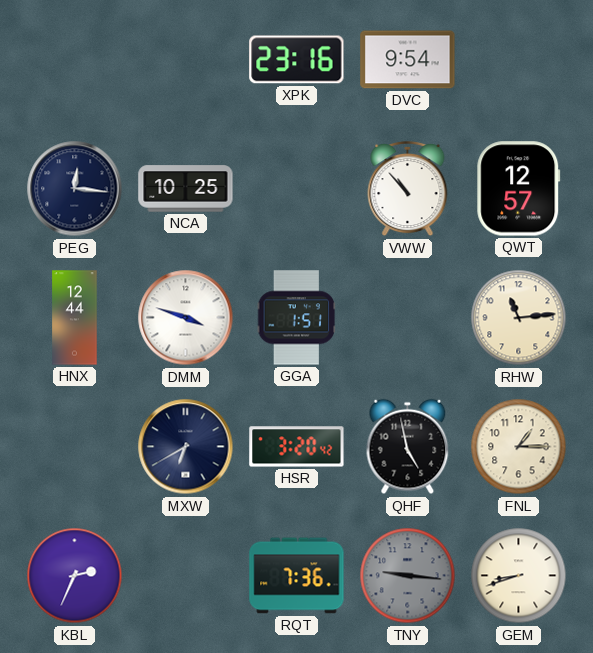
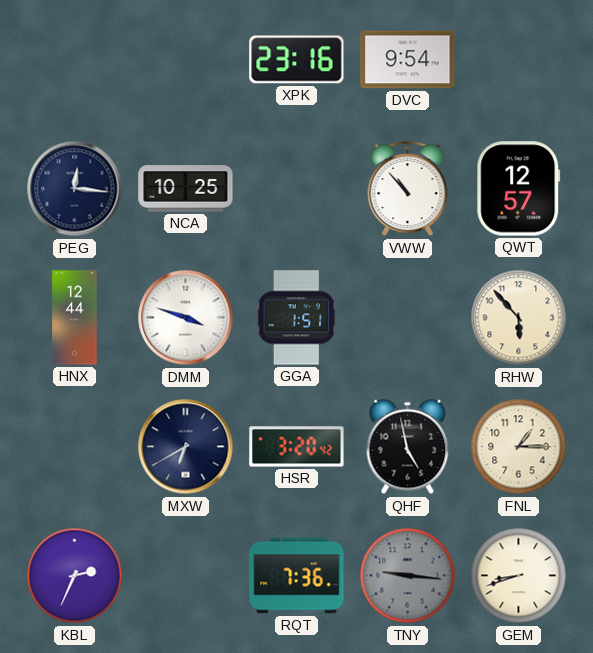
RHW: 11:14 -> 5:53
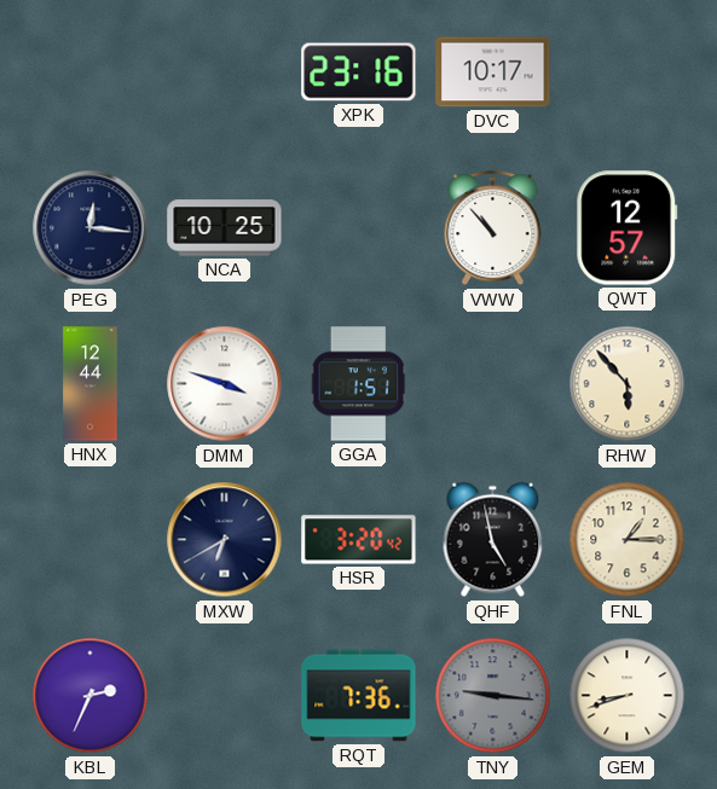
DVC: 9:54 -> 10:17
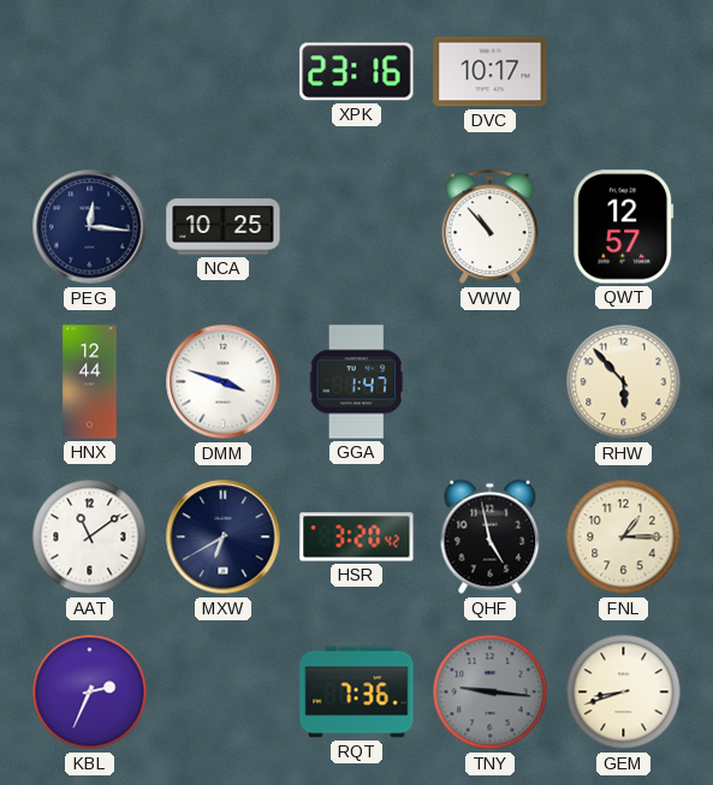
GGA: 1:51 -> 1:47
AAT: none -> 11:09
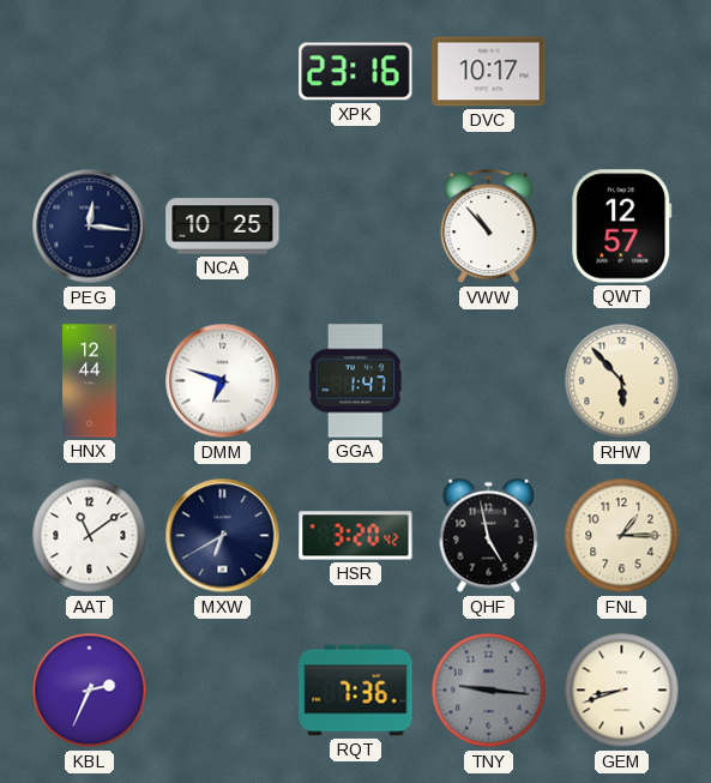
DMM: 3:48 -> 6:48
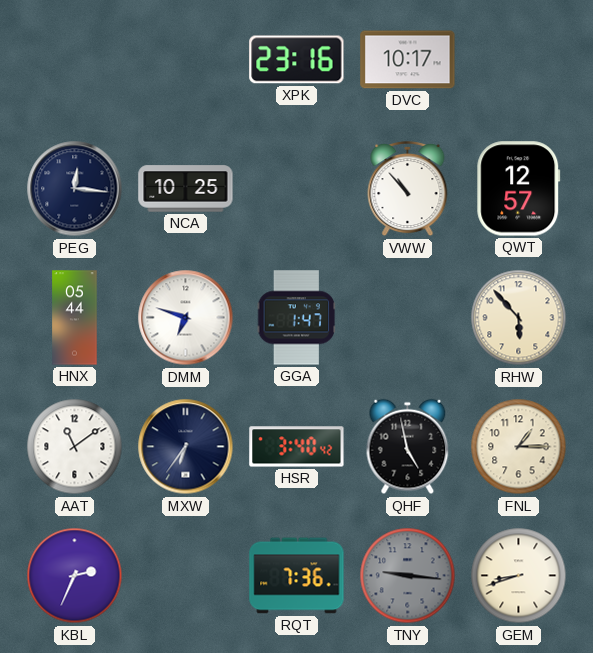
HNX: 12:44 -> 05:44
MXW: 6:40 -> 6:36
HSR: 3:20 -> 3:40
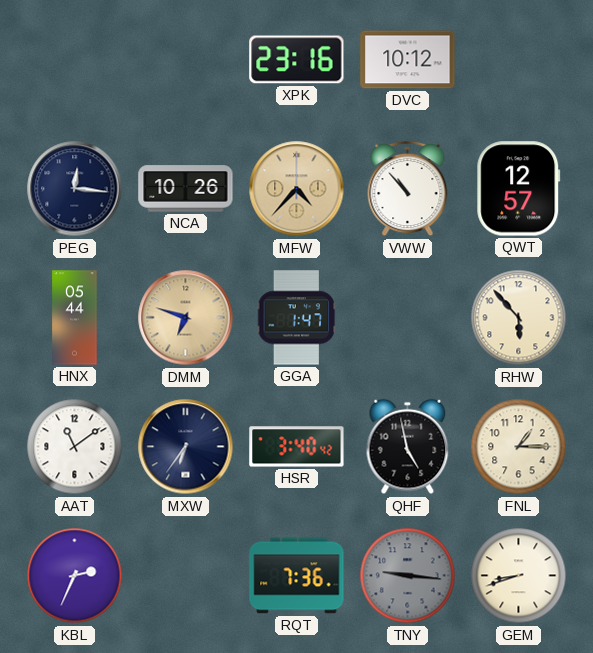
DVC: 10:17 -> 10:12
NCA: 10:25 -> 10:26
MFW: none -> 4:37
DMM dial: white -> champagne
